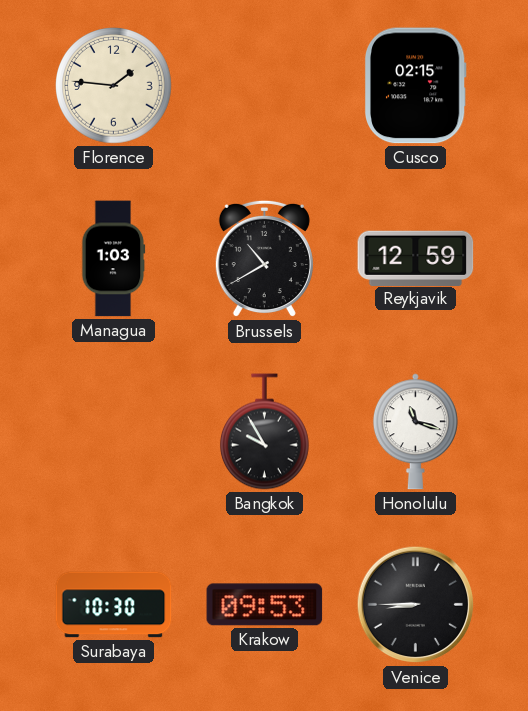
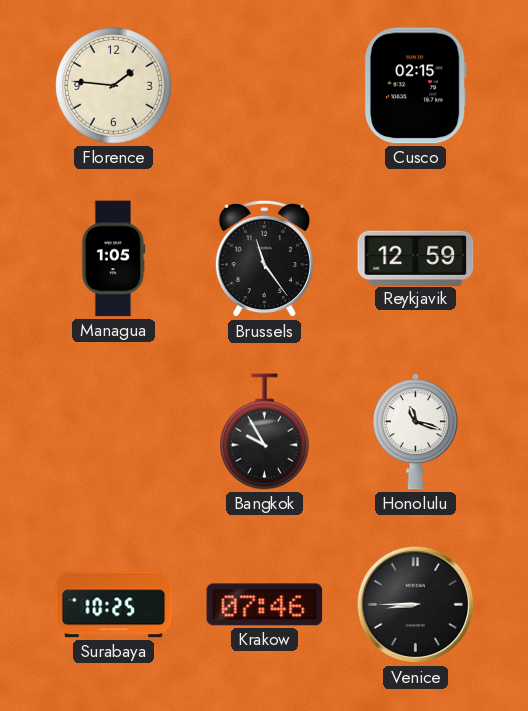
Managua: 1:03 -> 1:05
Brussels: 10:40 -> 11:24
Surabaya: 10:30 -> 10:25
Krakow: 09:53 -> 07:46
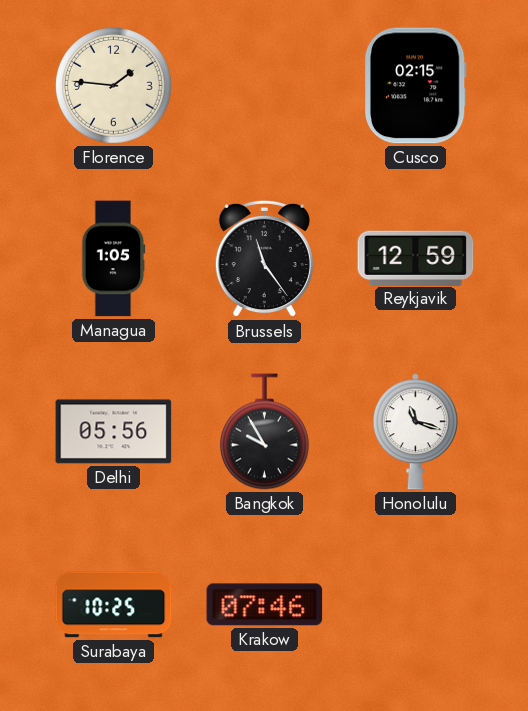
Delhi: none -> 05:56
Venice: 8:45 -> none
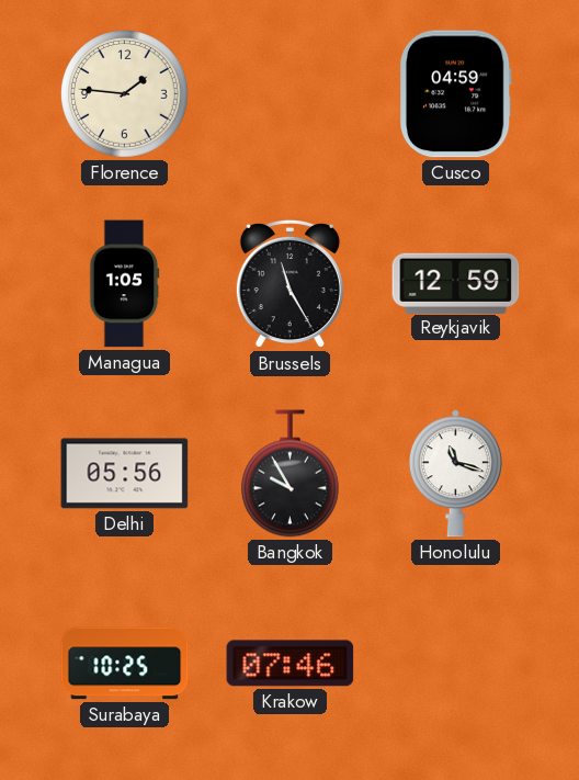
Cusco: 02:15 -> 04:59
Brussels: 11:24 -> 11:25
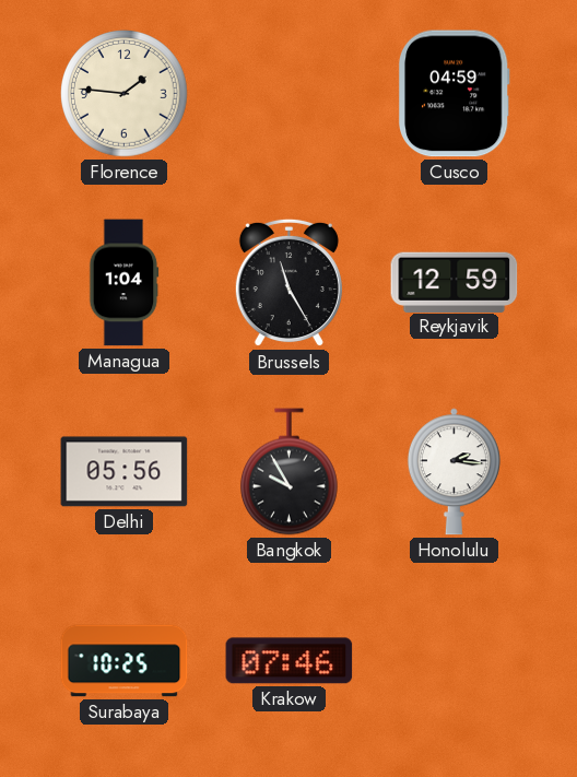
Managua: 1:05 -> 1:04
Honolulu: 11:18 -> 2:16
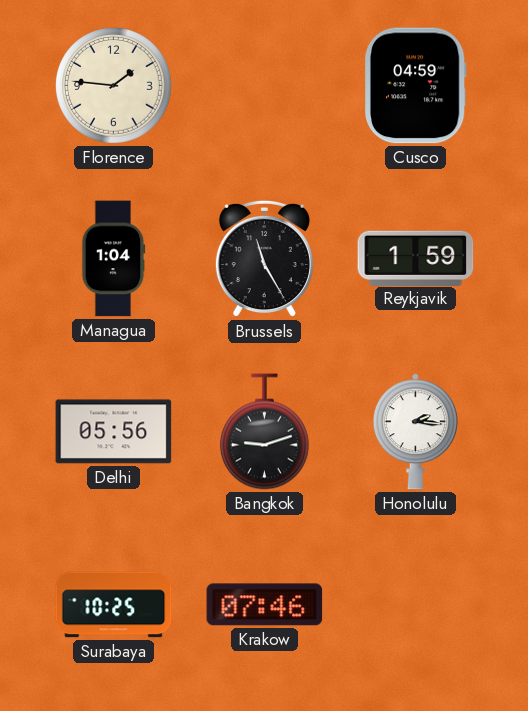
Reykjavik: 12:59 -> 1:59
Bangkok: 9:55 -> 9:12
